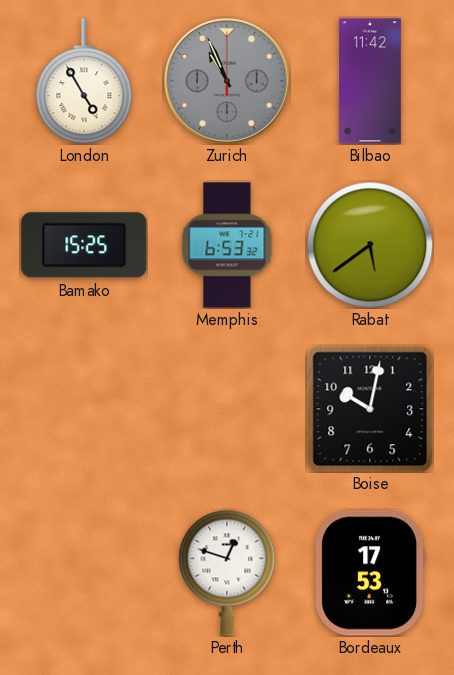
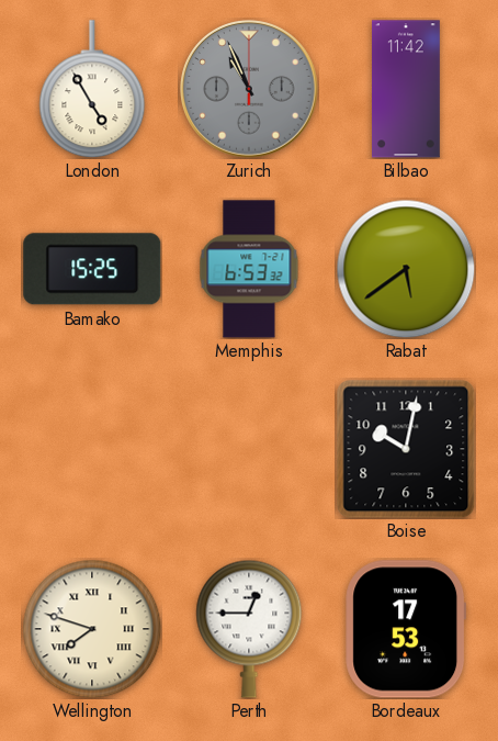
Wellington: none -> 7:48
Perth: 12:48 -> 12:45
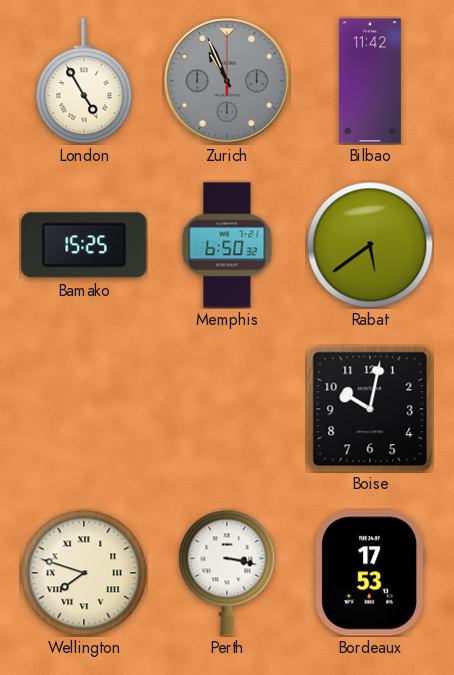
Memphis: 6:53 -> 6:50
Perth: 12:45 -> 3:17
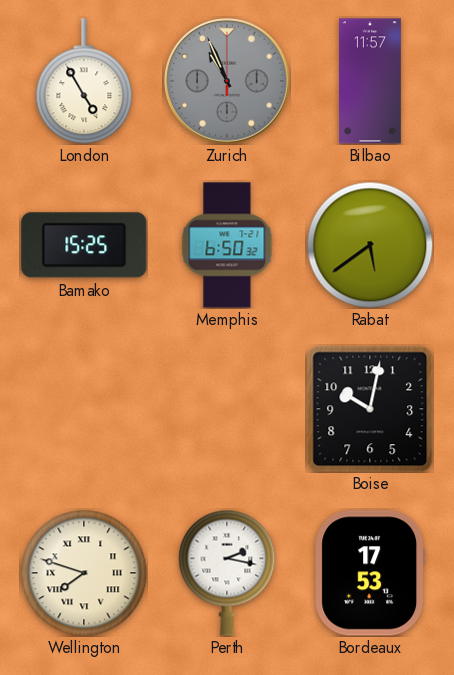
Bilbao: 11:42 -> 11:57
Perth: 3:17 -> 2:17
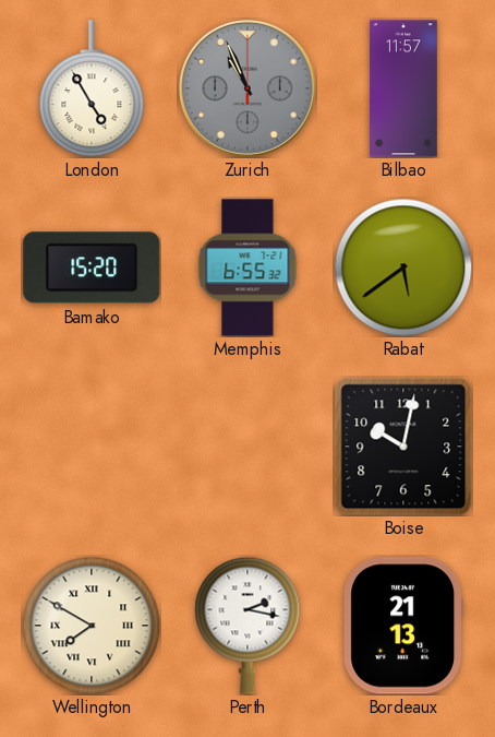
Bamako: 15:25 -> 15:20
Memphis: 6:50 -> 6:55
Wellington: 7:48 -> 7:50
Bordeaux: 17:53 -> 21:13
